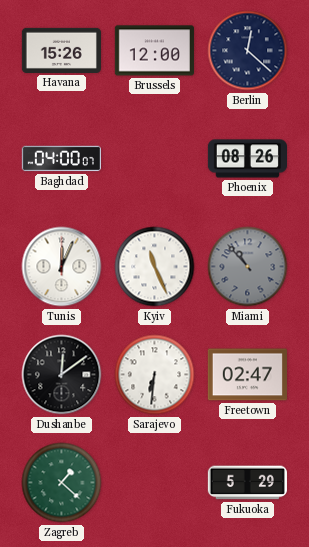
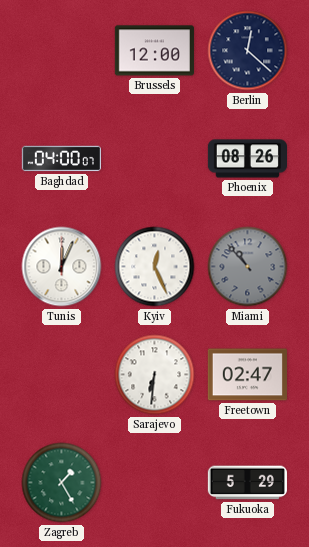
Havana: 15:26 -> none
Kyiv: 11:26 -> 12:26
Dushanbe: 12:09 -> none
Zagreb: 1:22 -> 1:25
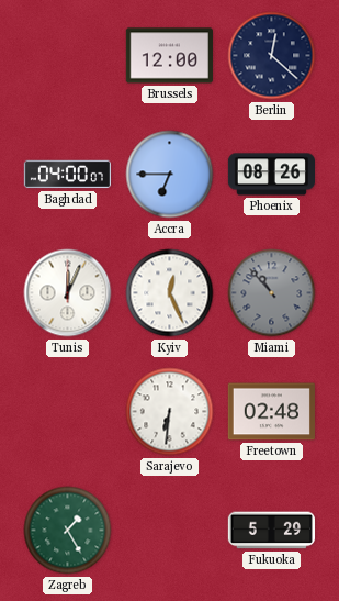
Accra: none -> 6:45
Freetown: 02:47 -> 02:48
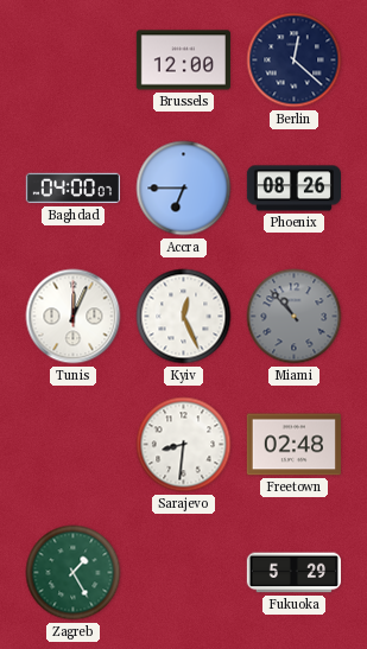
Sarajevo: 6:31 -> 8:31
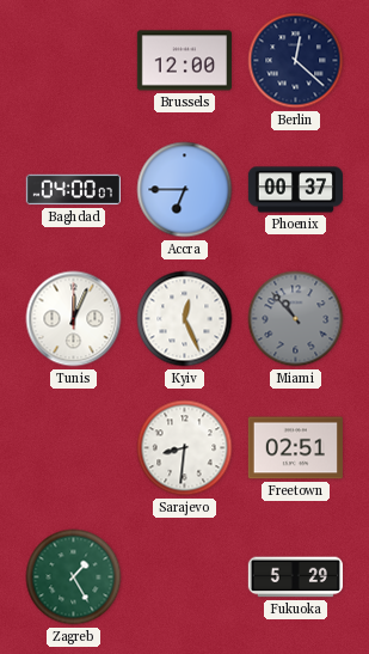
Phoenix: 08:26 -> 00:37
Freetown: 02:48 -> 02:51
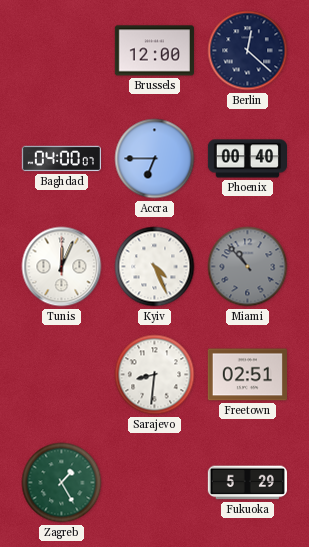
Phoenix: 00:37 -> 00:40
Kyiv: 12:26 -> 4:26
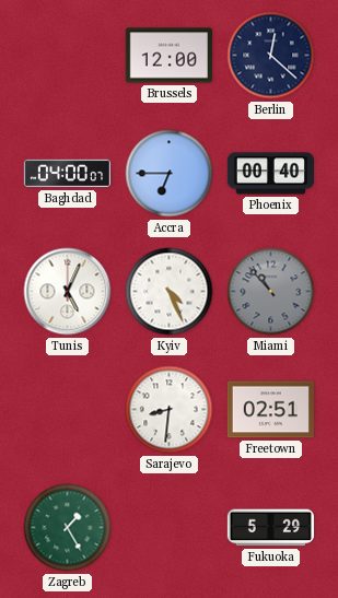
Tunis: 12:04 -> 5:04
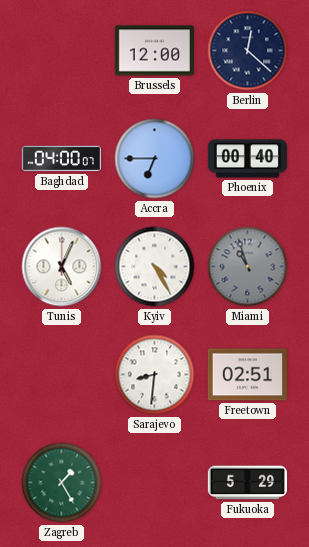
Kyiv: 4:26 -> 4:25
Miami: 10:53 -> 10:57
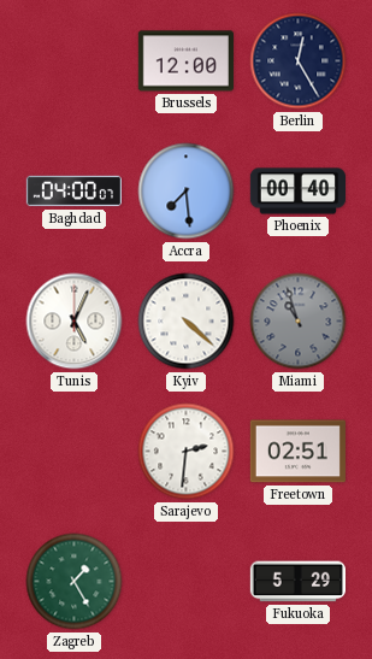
Berlin: 12:22 -> 12:25
Accra: 6:45 -> 7:29
Kyiv: 4:25 -> 4:22
Sarajevo: 8:31 -> 2:31
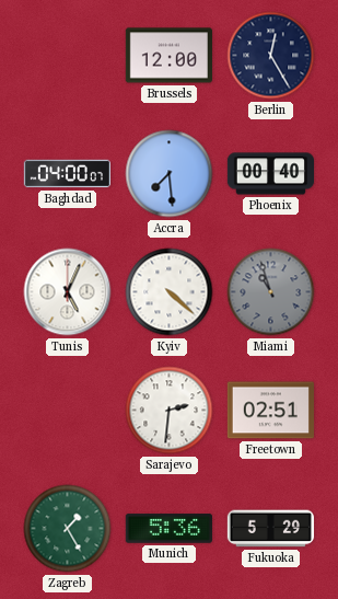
Munich: none -> 5:36
